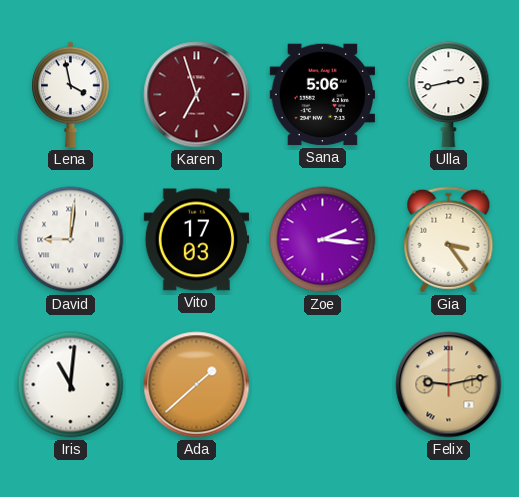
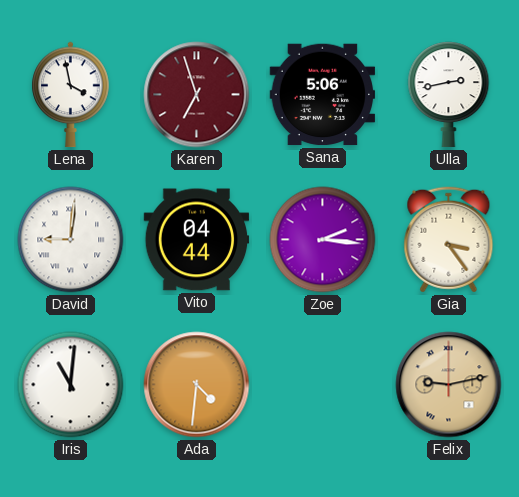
Vito: 17:03 -> 04:44
Ada: 1:38 -> 4:31
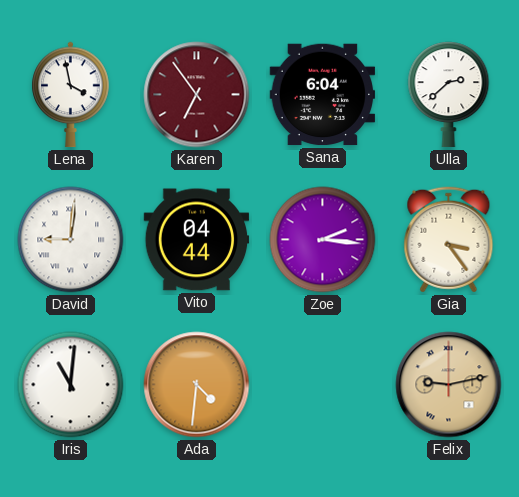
Karen: 6:57 -> 6:54
Sana: 5:06 -> 6:04
Ulla: 2:43 -> 2:38
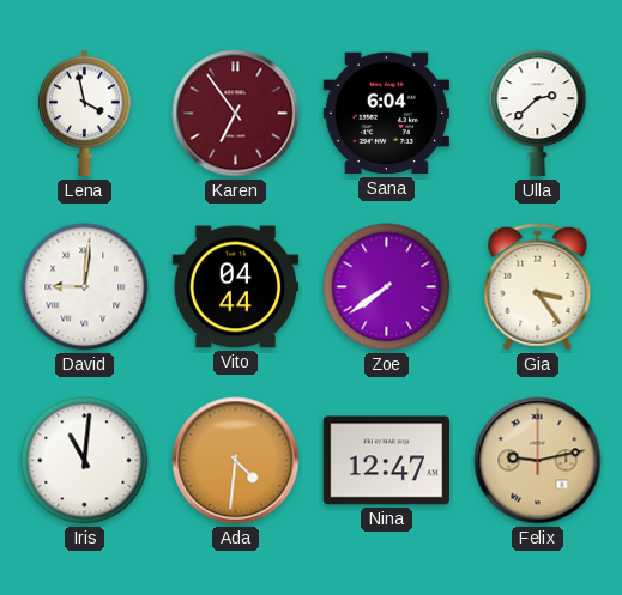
Zoe: 2:16 -> 7:39
Nina: none -> 12:47
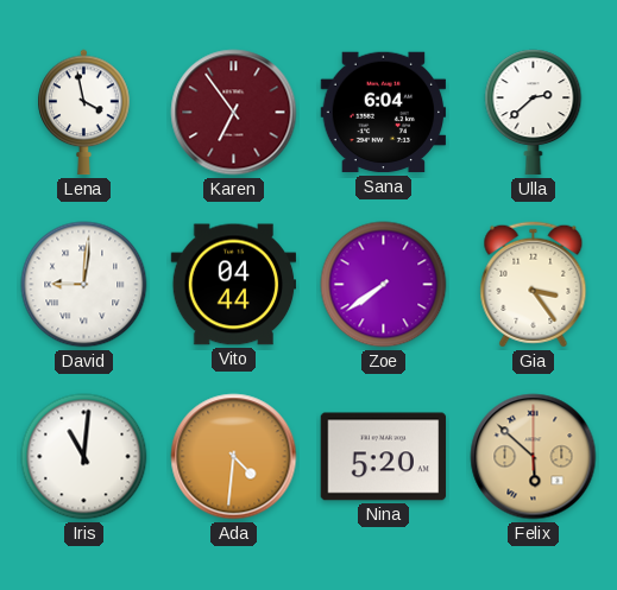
Nina: 12:47 -> 5:20
Felix: 9:13 -> 5:52
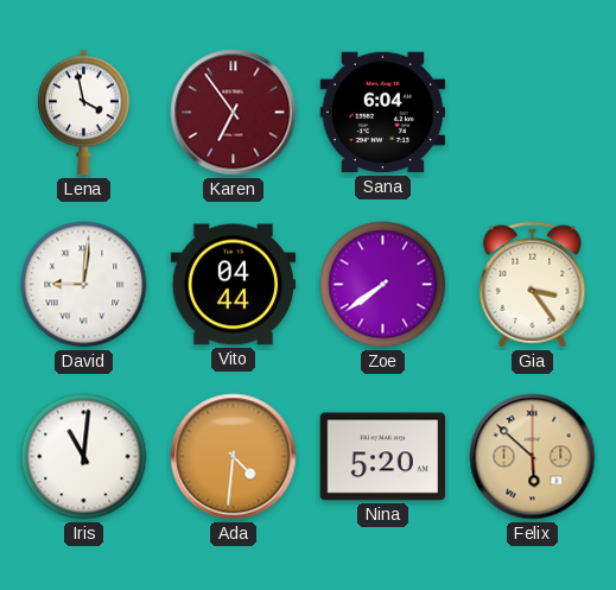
Ulla: 2:38 -> none
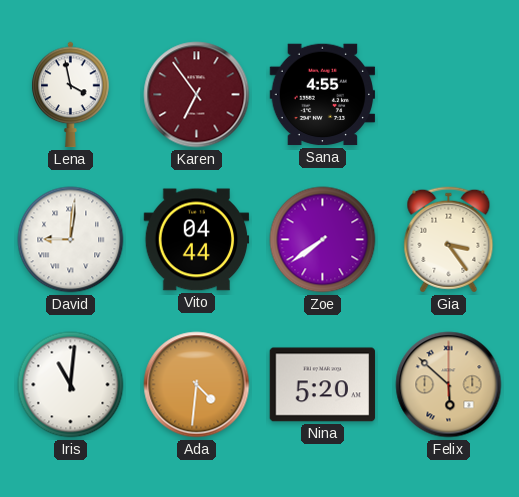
Sana: 6:04 -> 4:55
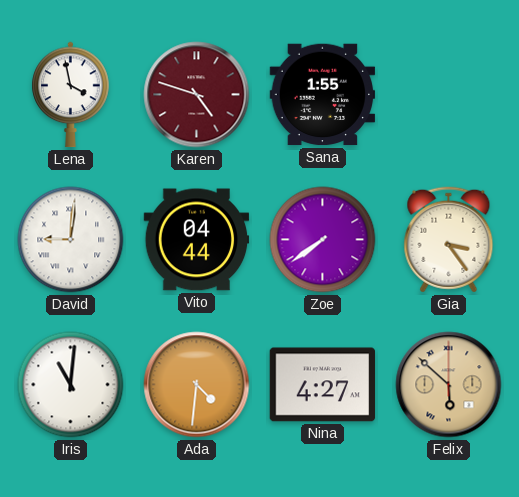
Karen: 6:54 -> 4:48
Sana: 4:55 -> 1:55
Nina: 5:20 -> 4:27
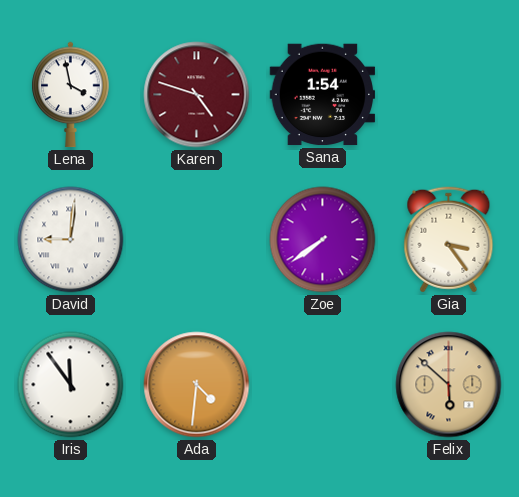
Sana: 1:55 -> 1:54
Vito: 04:44 -> none
Iris: 11:01 -> 11:54
Nina: 4:27 -> none
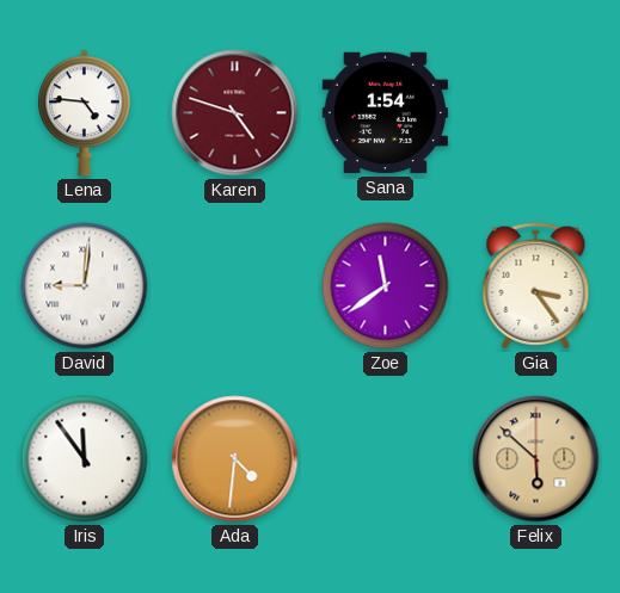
Lena: 3:58 -> 4:46
Zoe: 7:39 -> 11:39
